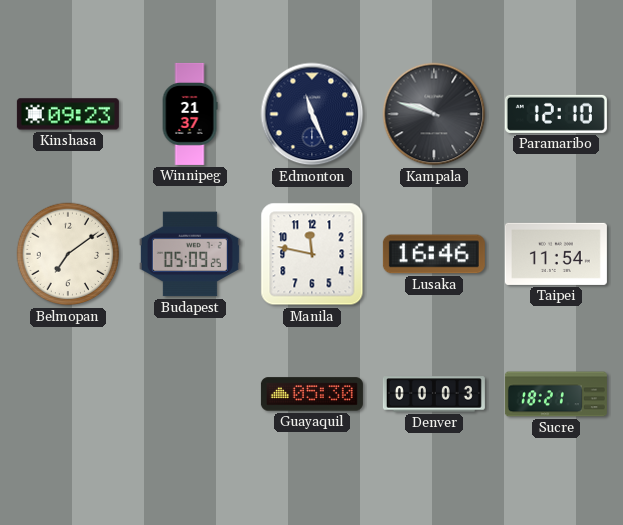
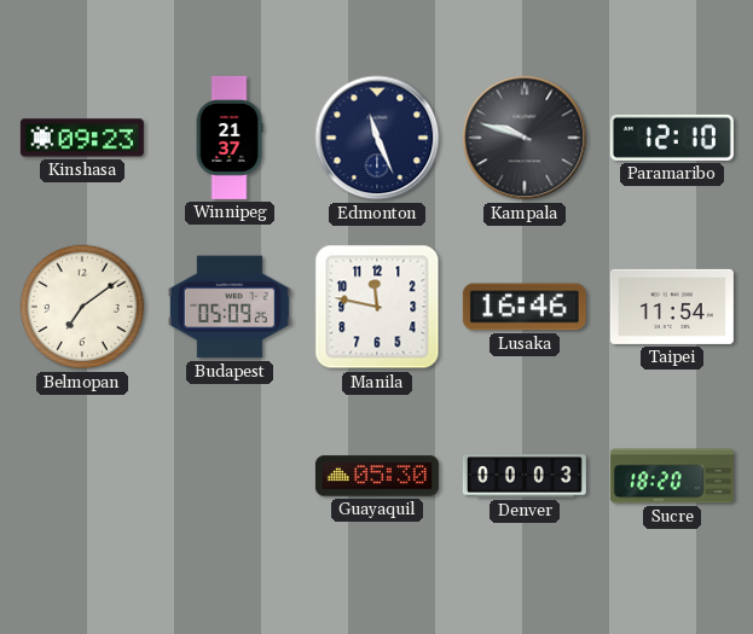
Sucre: 18:21 -> 18:20
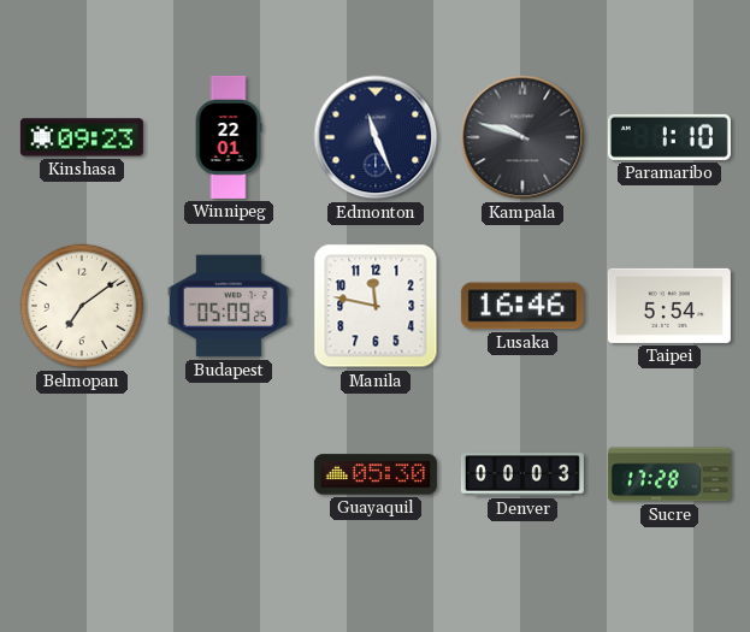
Winnipeg: 21:37 -> 22:01
Paramaribo: 12:10 -> 1:10
Taipei: 11:54 -> 5:54
Sucre: 18:20 -> 17:28
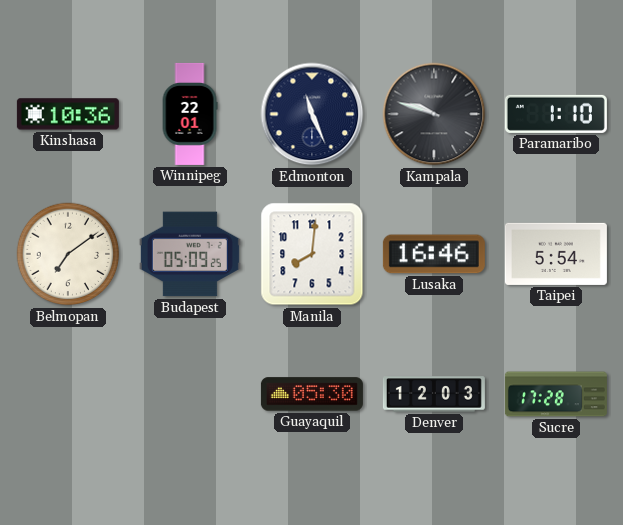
Kinshasa: 09:23 -> 10:36
Manila: 11:47 -> 8:01
Denver: 00:03 -> 12:03
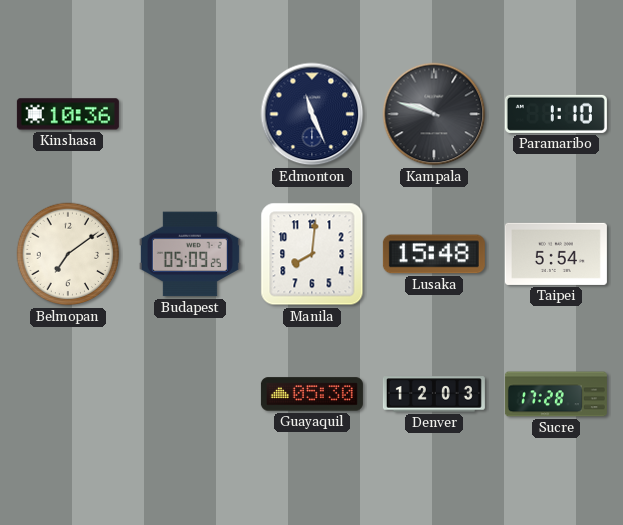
Winnipeg: 22:01 -> none
Lusaka: 16:46 -> 15:48
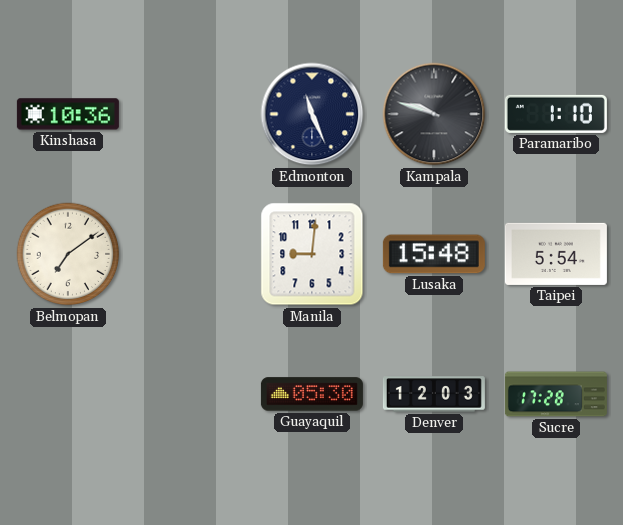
Budapest: 05:09 -> none
Manila: 8:01 -> 9:01
